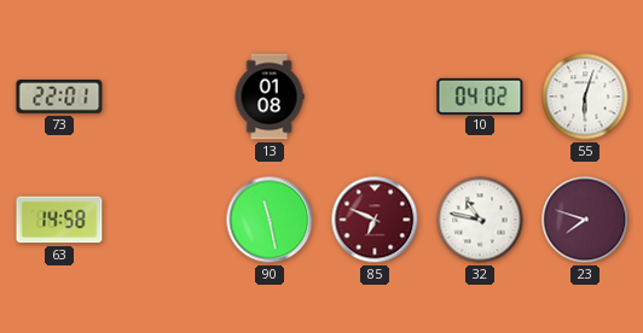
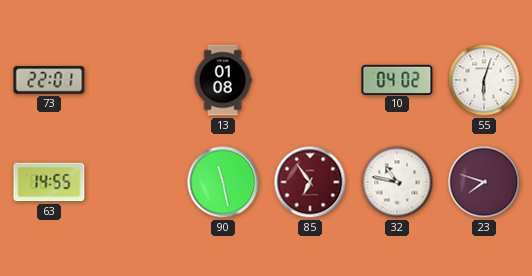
63: 14:58 -> 14:55
85: 6:49 -> 6:54
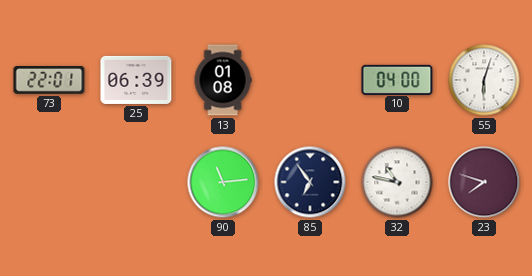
25: none -> 06:39
10: 04:02 -> 04:00
63: 14:55 -> none
90: 11:28 -> 11:14
85 dial: burgundy -> navy
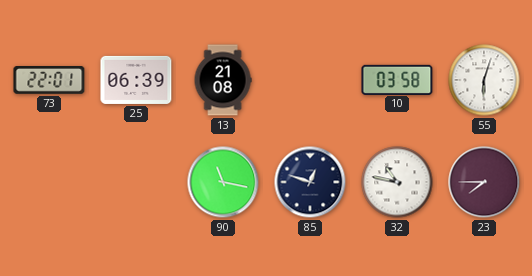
13: 01:08 -> 21:08
10: 04:00 -> 03:58
90: 11:14 -> 11:17
85: 6:54 -> 12:48
23: 7:48 -> 7:45
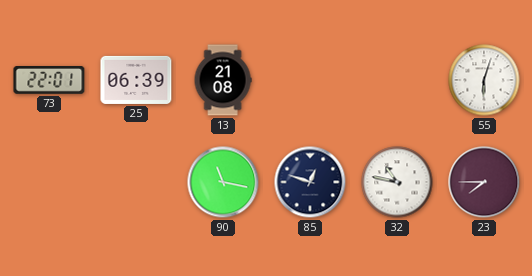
10: 03:58 -> none
